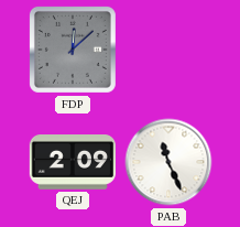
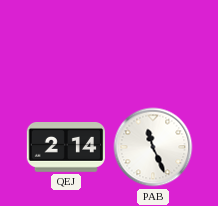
FDP: 12:08 -> none
QEJ: 2:09 -> 2:14
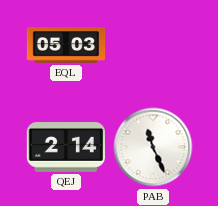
EQL: none -> 05:03
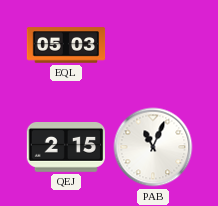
QEJ: 2:14 -> 2:15
PAB: 11:26 -> 11:04
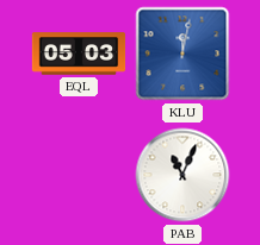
KLU: none -> 12:02
QEJ: 2:15 -> none
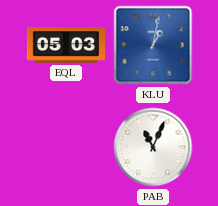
KLU: 12:02 -> 1:02
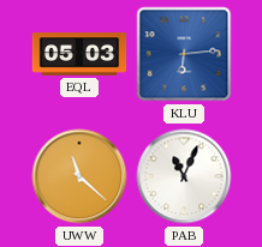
KLU: 1:02 -> 6:14
UWW: none -> 11:22
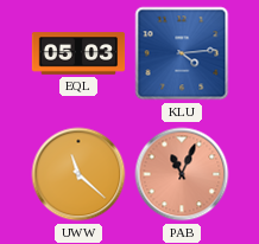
KLU: 6:14 -> 4:14
PAB dial: white -> salmon
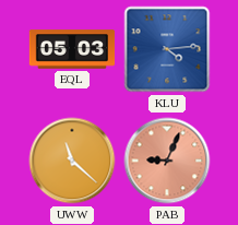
PAB: 11:04 -> 9:04
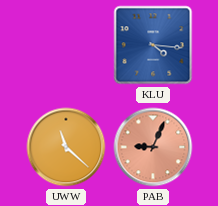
EQL: 05:03 -> none
KLU: 4:14 -> 4:16
